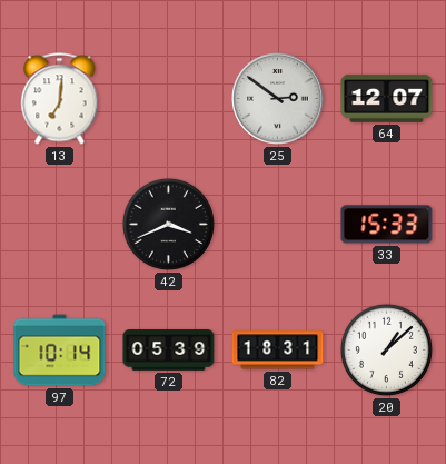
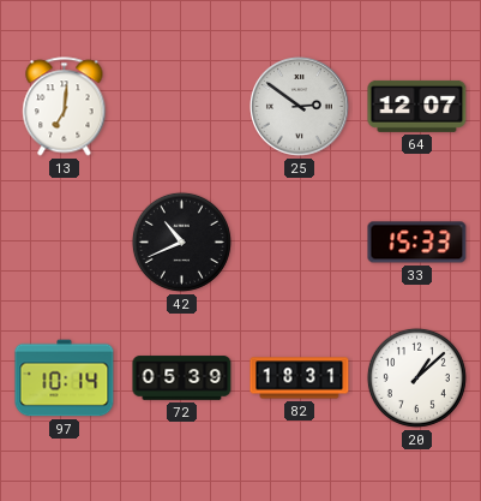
42: 3:41 -> 10:41
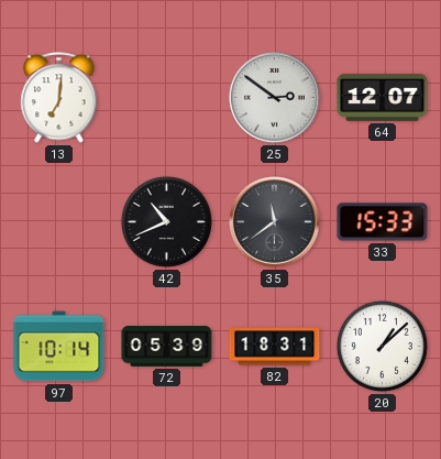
35: none -> 11:39
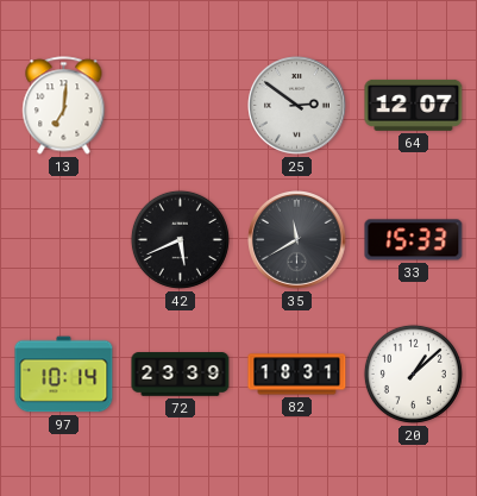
42: 10:41 -> 5:41
35: 11:39 -> 11:40
72: 05:39 -> 23:39
